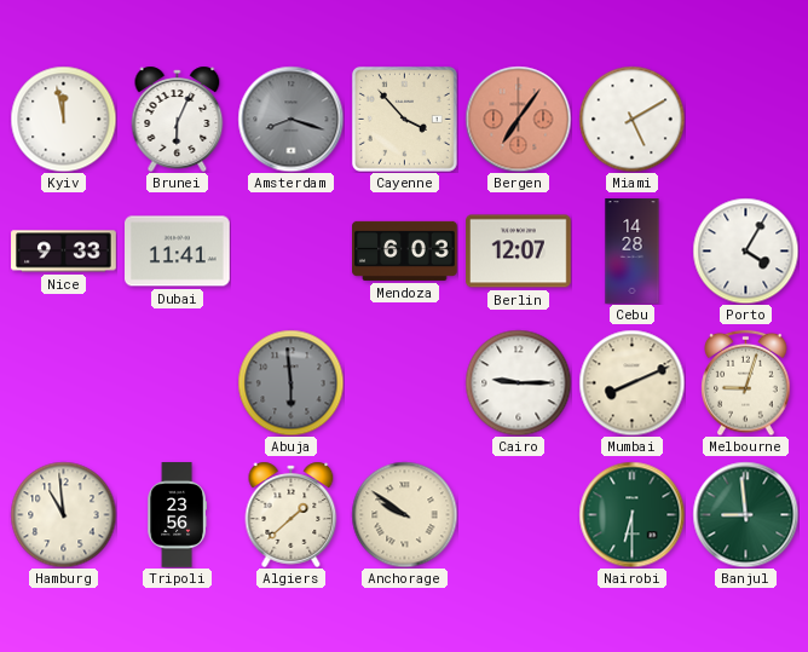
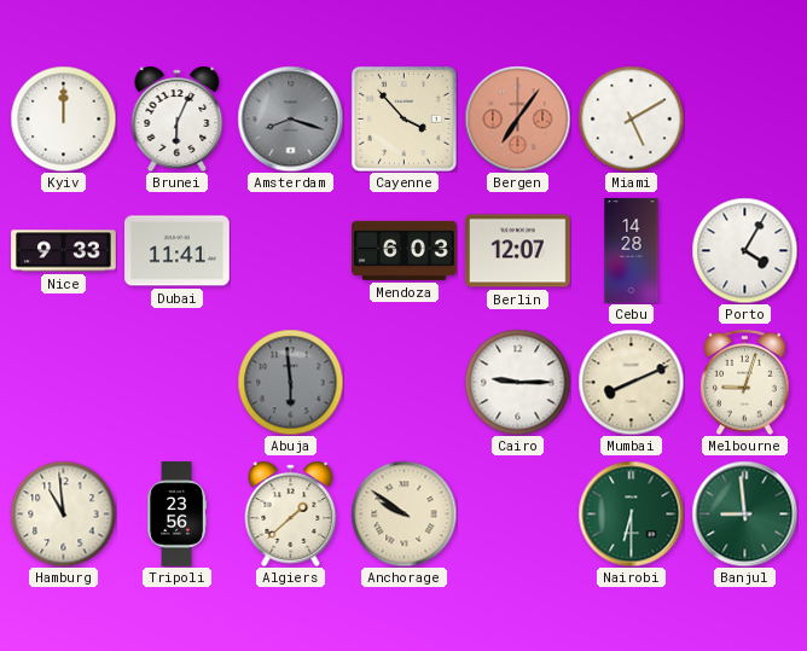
Kyiv: 11:58 -> 12:00
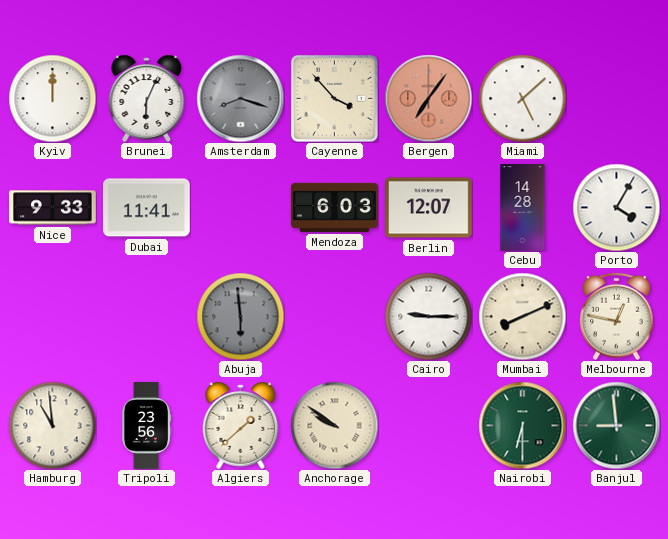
Miami: 5:10 -> 5:08
Melbourne: 9:03 -> 12:47
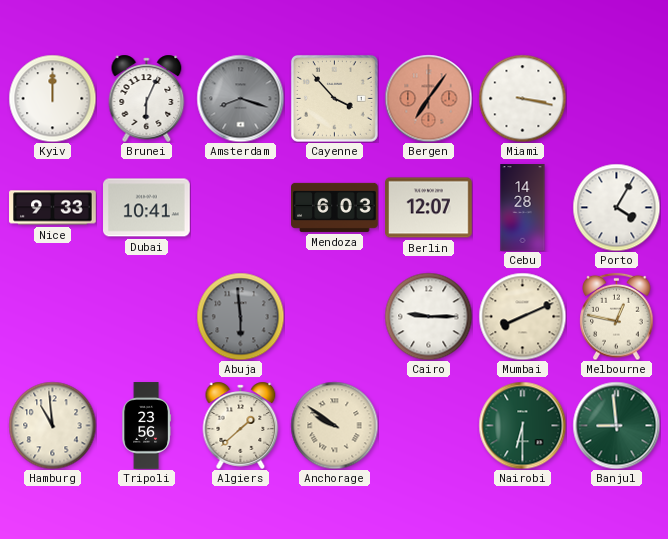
Miami: 5:08 -> 3:17
Dubai: 11:41 -> 10:41
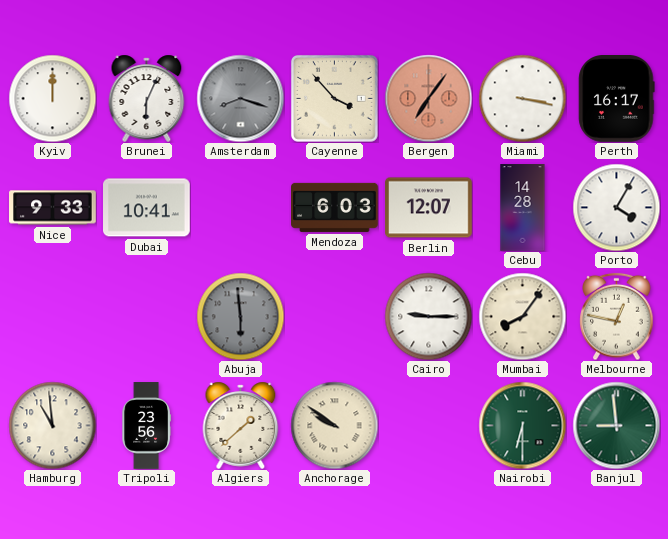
Perth: none -> 16:17
Mumbai: 8:11 -> 8:06
